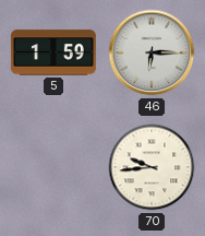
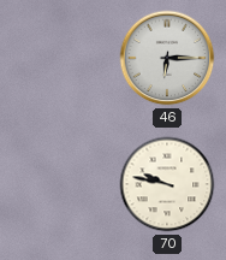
5: 1:59 -> none
70: 9:44 -> 9:47
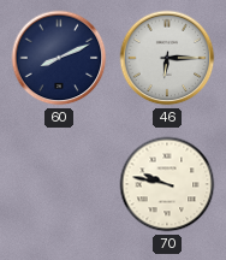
60: none -> 8:11
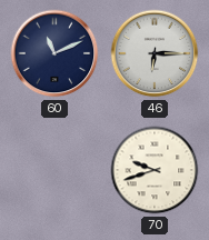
60: 8:11 -> 11:11
70: 9:47 -> 9:42
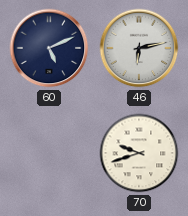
60: 11:11 -> 5:11
46: 6:15 -> 6:13
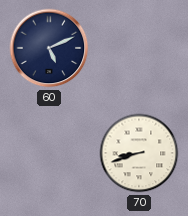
46: 6:13 -> none
70: 9:42 -> 8:42
